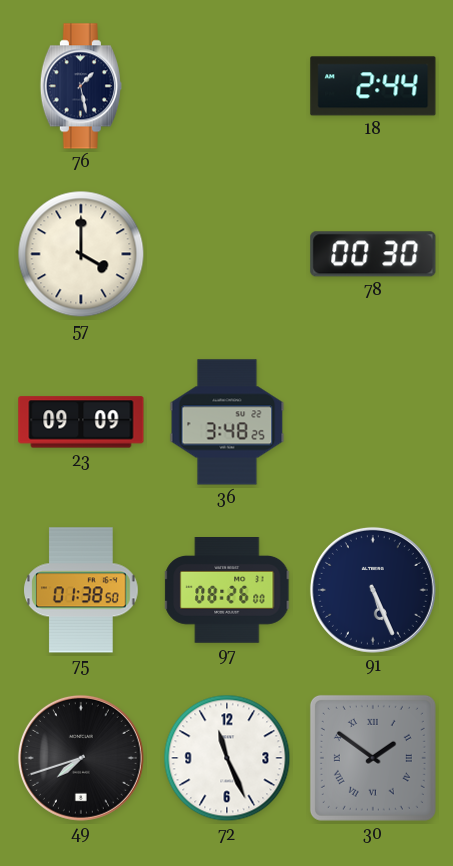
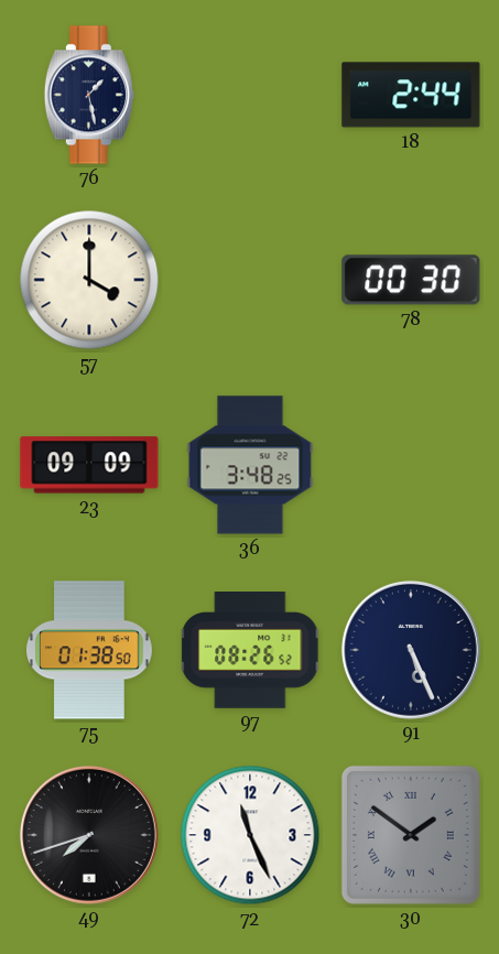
97: 08:26:00 -> 08:26:52
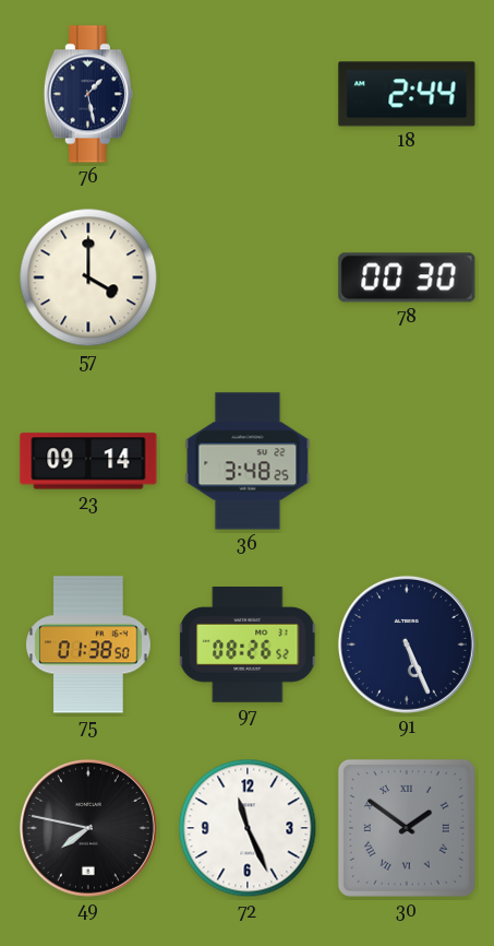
23: 09:09 -> 09:14
49: 7:42 -> 7:47
